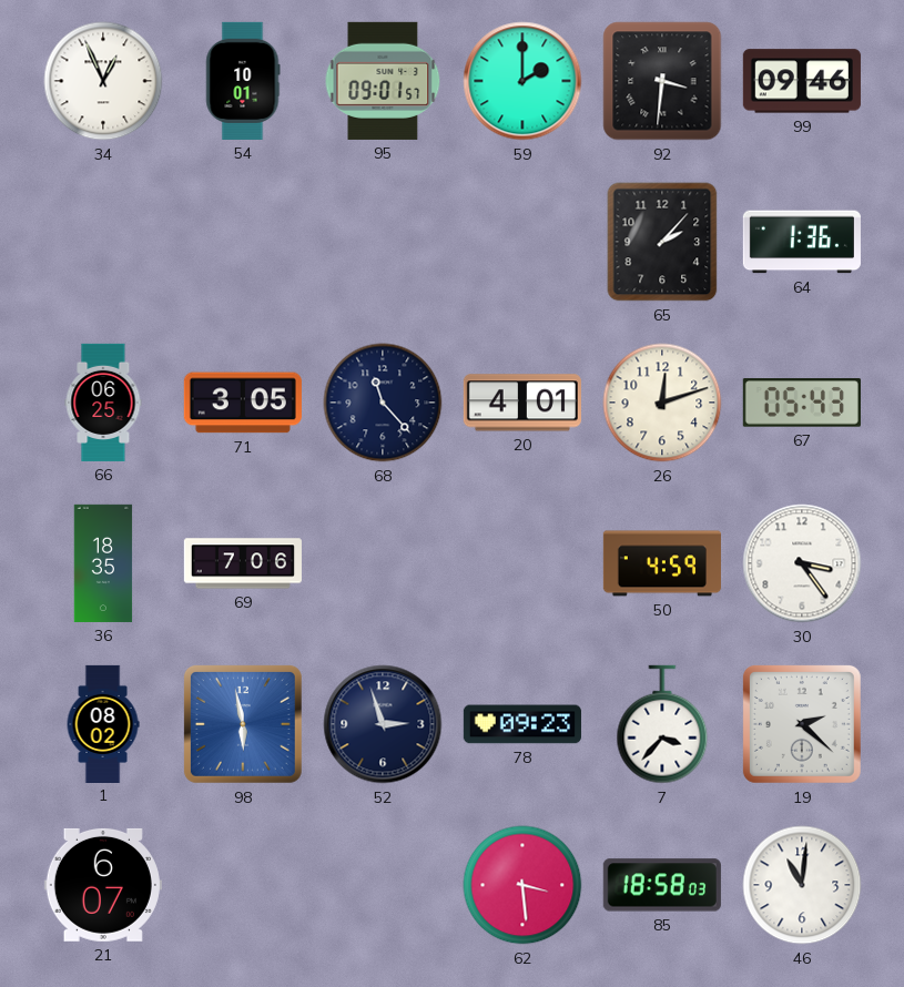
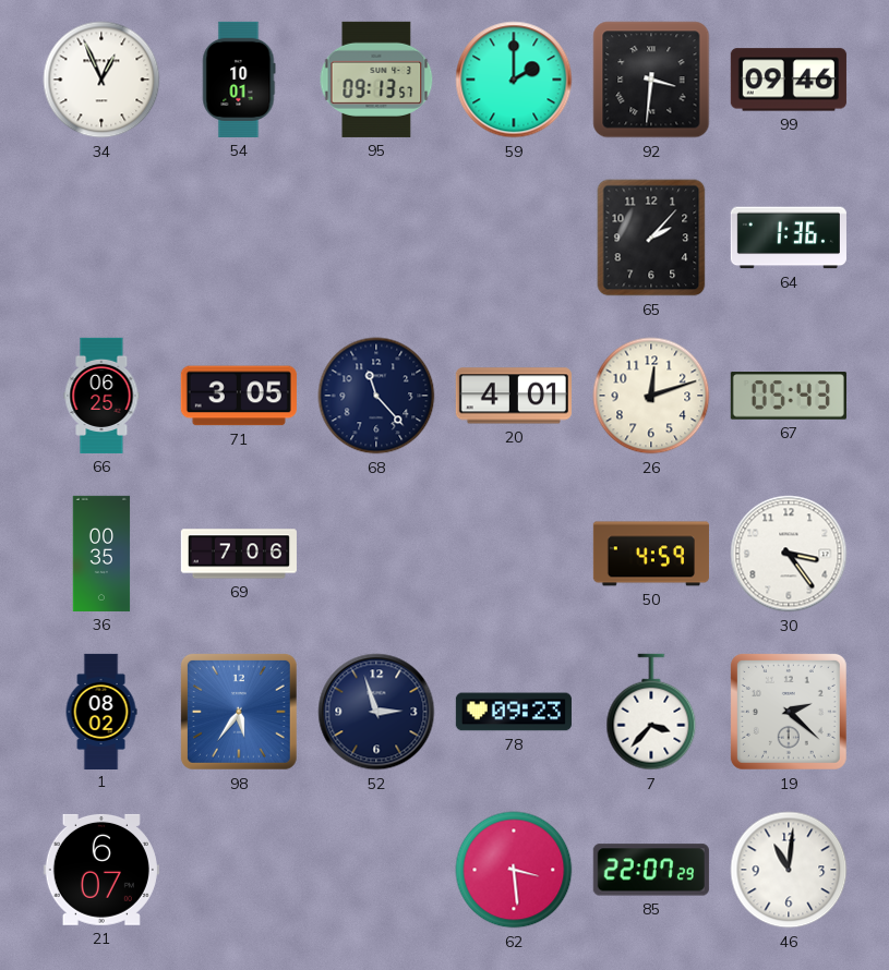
95: 09:01 -> 09:13
36: 18:35 -> 00:35
98: 5:58 -> 5:36
85: 18:58 -> 22:07
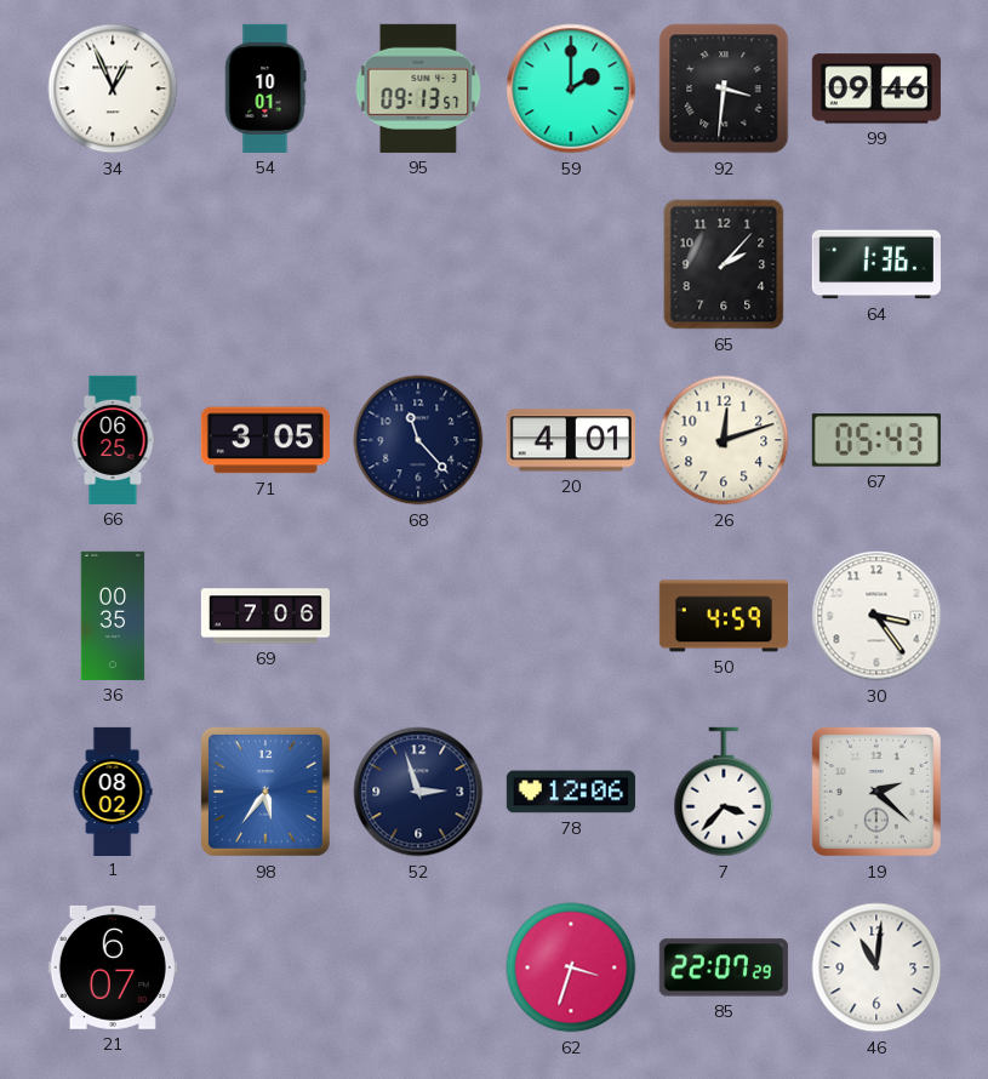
78: 09:23 -> 12:06
62: 3:29 -> 3:33
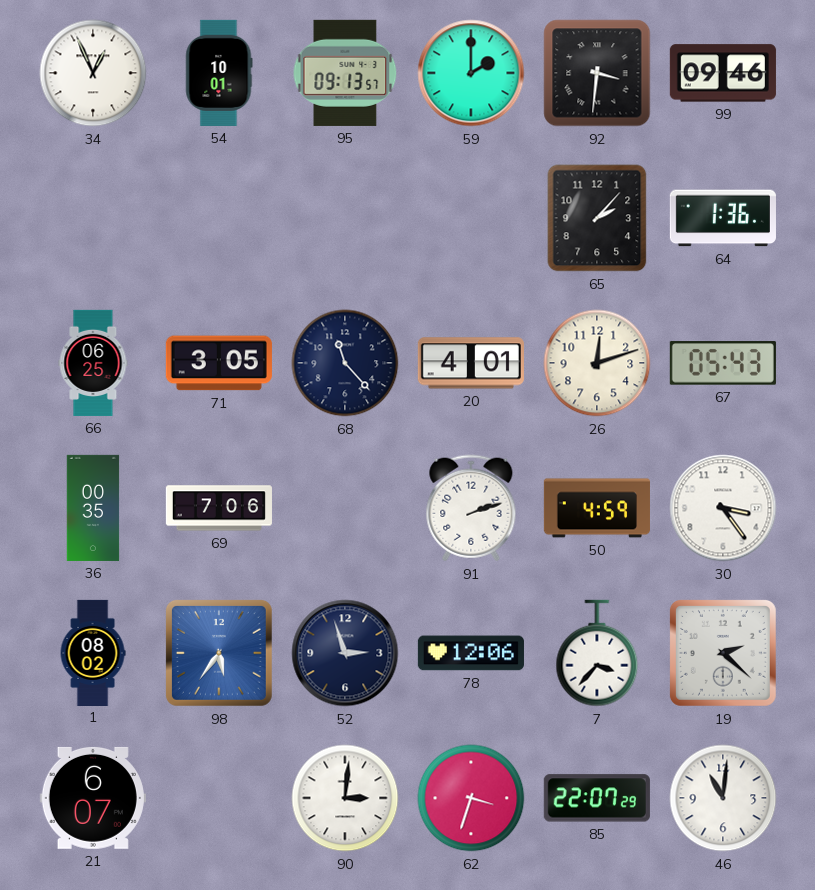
91: none -> 2:12
90: none -> 3:01
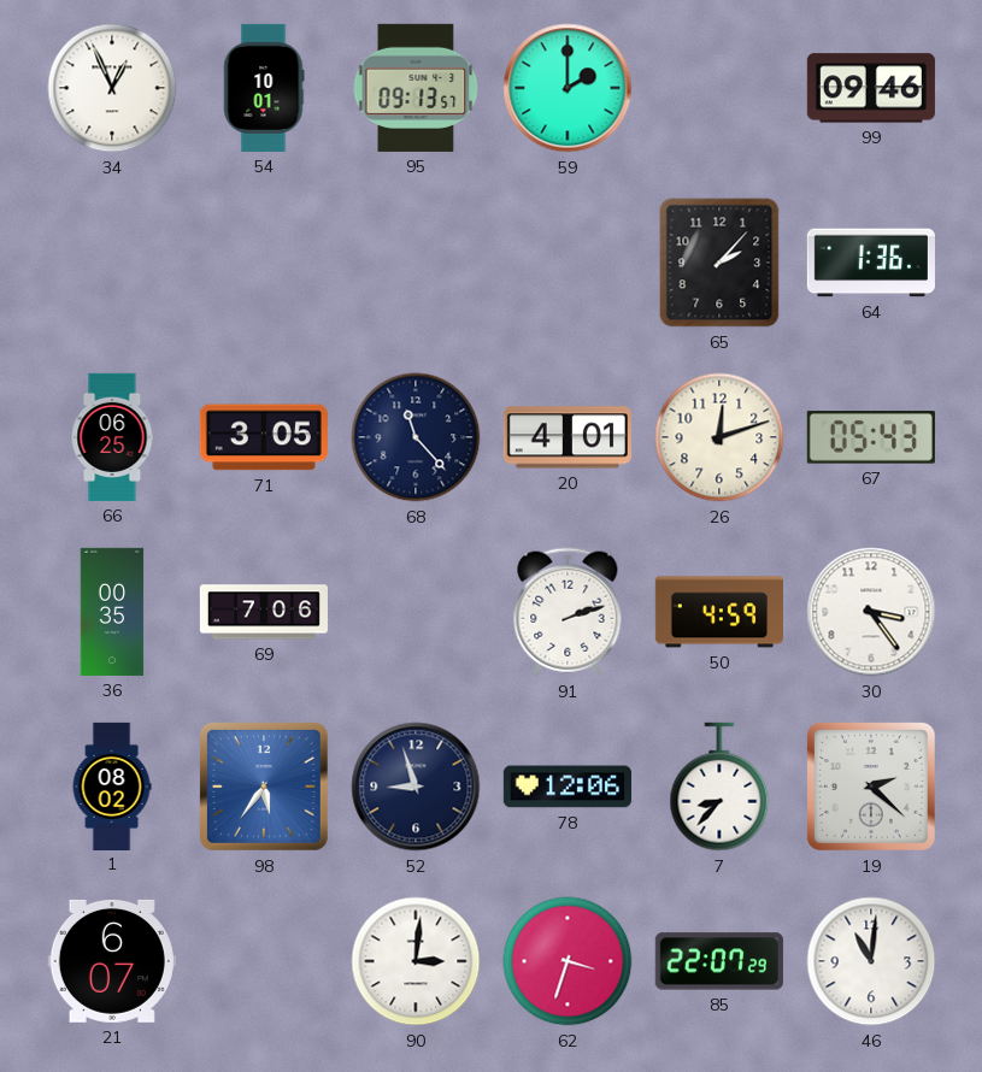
92: 3:31 -> none
52: 2:57 -> 8:57
7: 3:37 -> 8:37
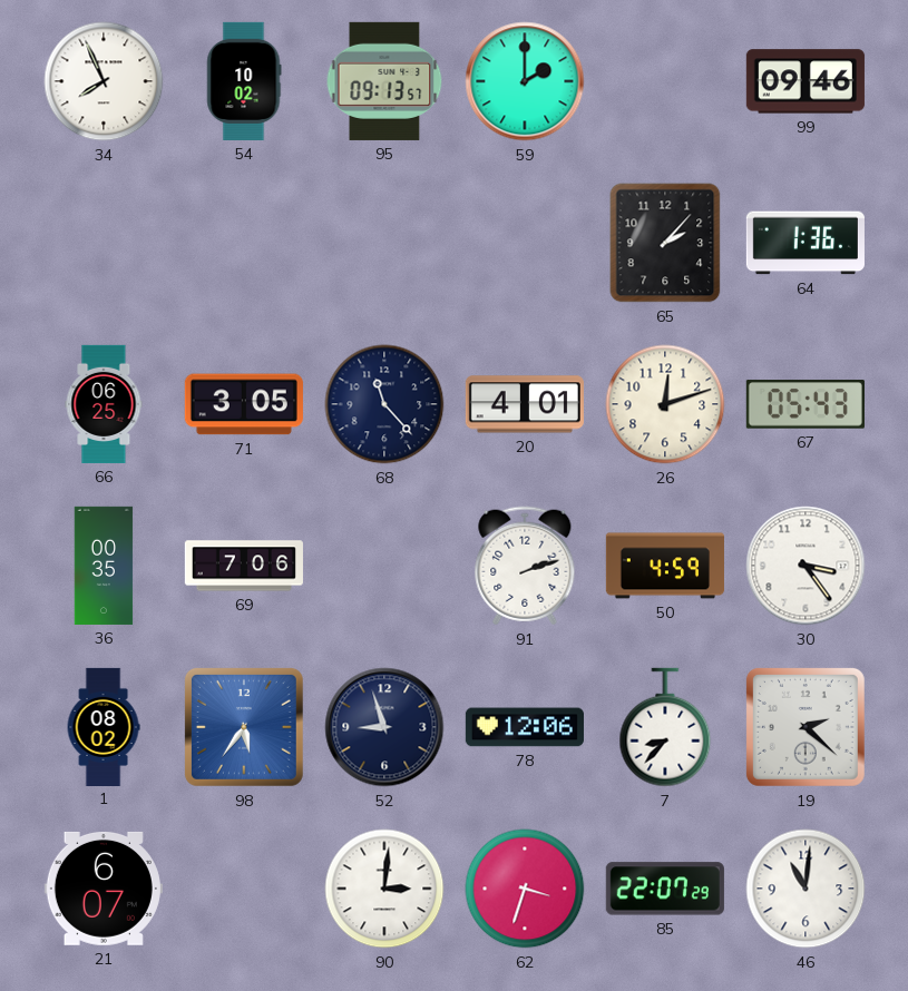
34: 12:56 -> 7:56
54: 10:01 -> 10:02
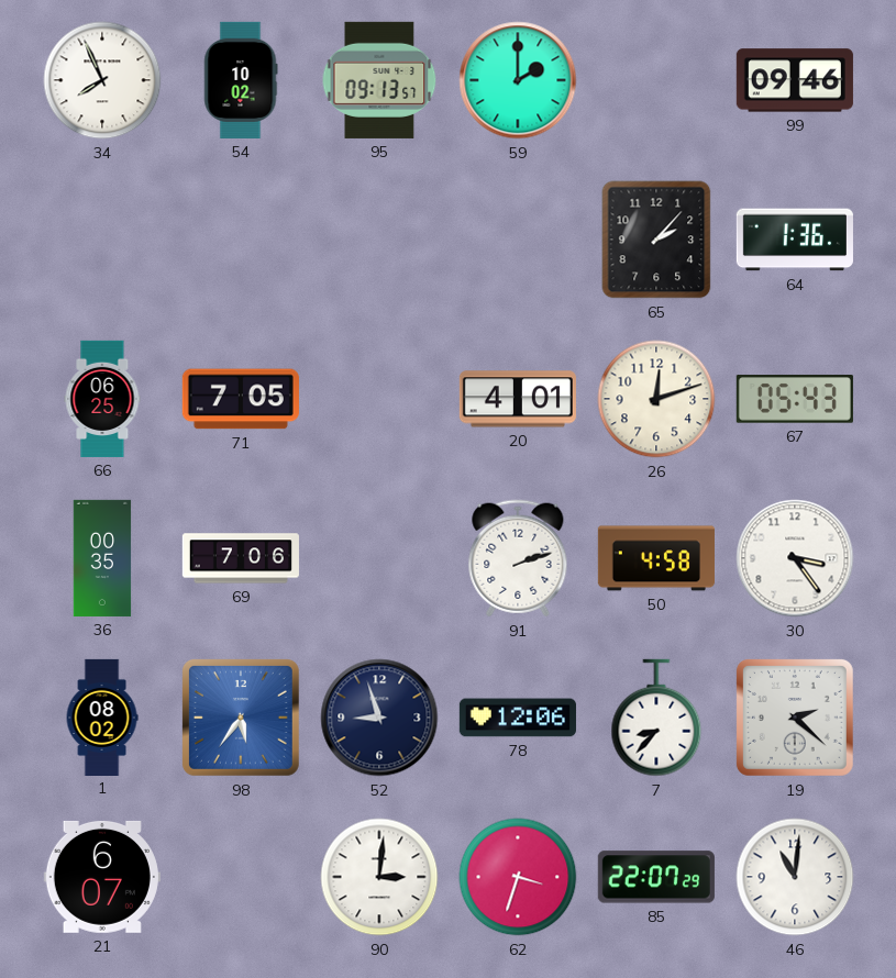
71: 3:05 -> 7:05
68: 11:23 -> none
50: 4:59 -> 4:58
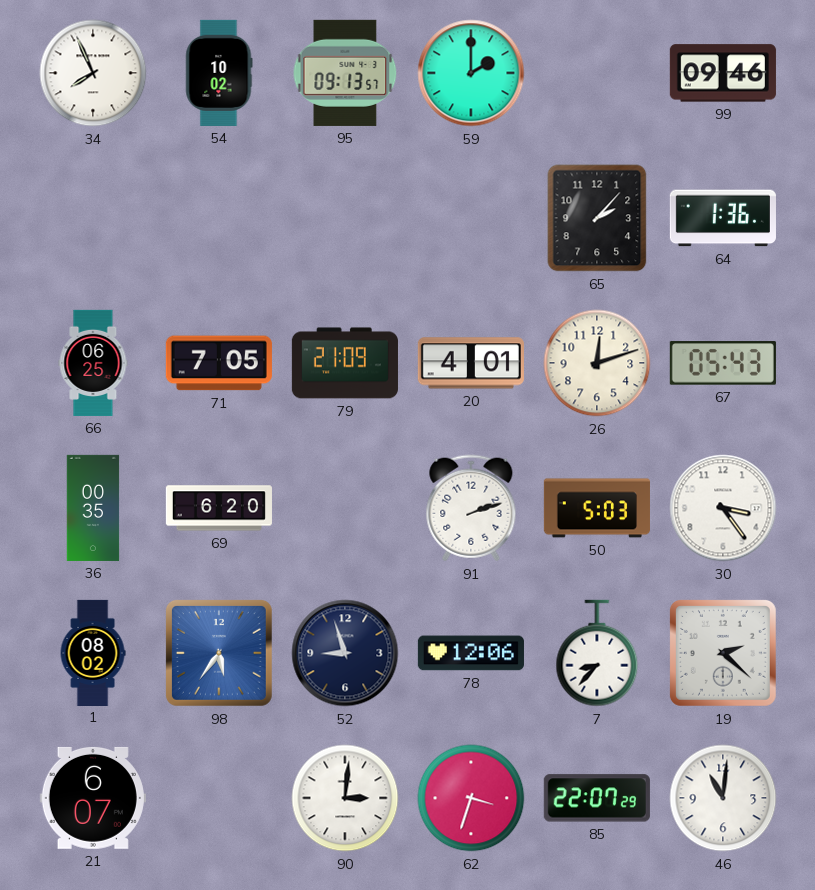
79: none -> 21:09
69: 7:06 -> 6:20
50: 4:58 -> 5:03
